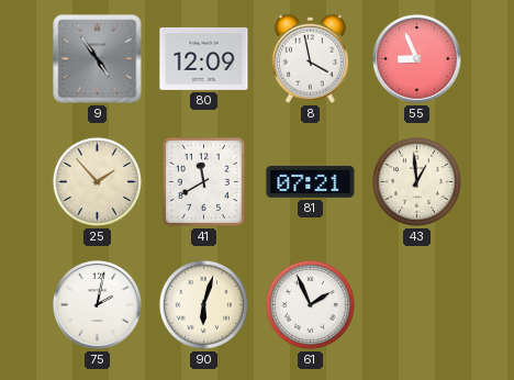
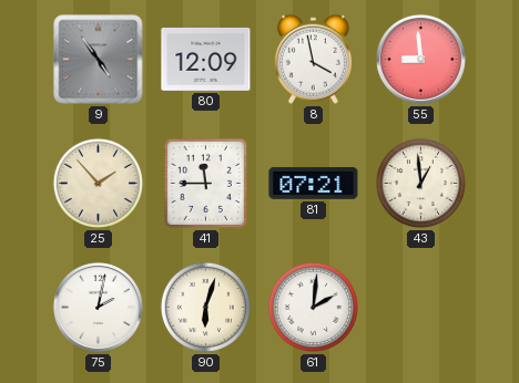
55: 8:56 -> 8:59
41: 11:40 -> 11:45
61: 1:56 -> 2:01
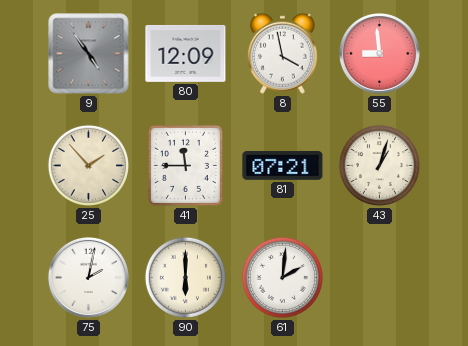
43: 12:59 -> 1:03
90: 6:03 -> 6:00
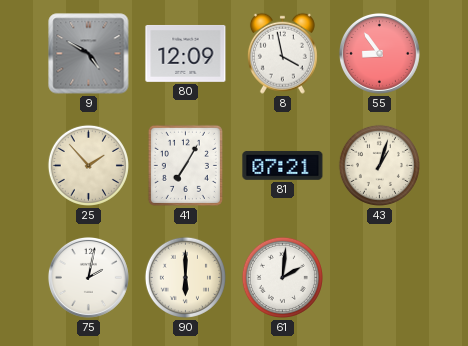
9: 4:54 -> 4:50
55: 8:59 -> 8:54
41: 11:45 -> 7:05
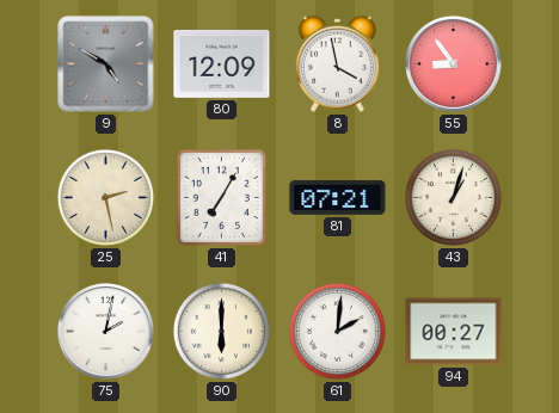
25: 1:53 -> 2:28
94: none -> 00:27
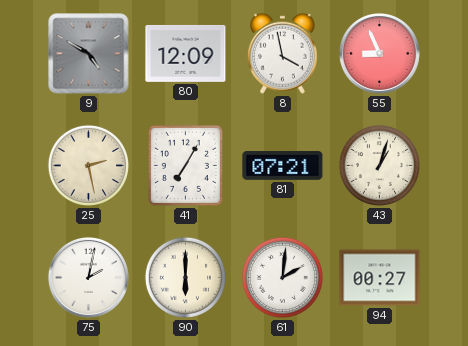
55: 8:54 -> 8:56
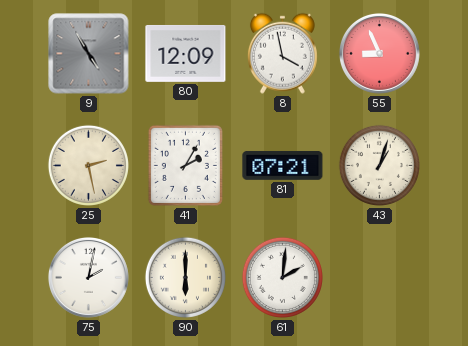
9: 4:50 -> 4:55
41: 7:05 -> 2:05
94: 00:27 -> none
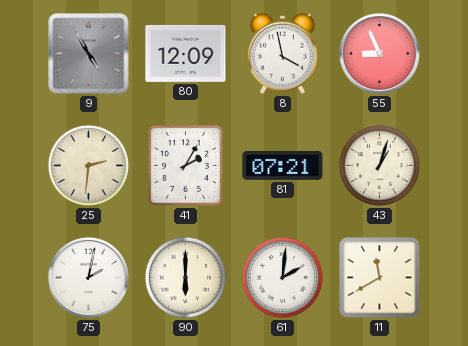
25: 2:28 -> 2:31
11: none -> 11:40
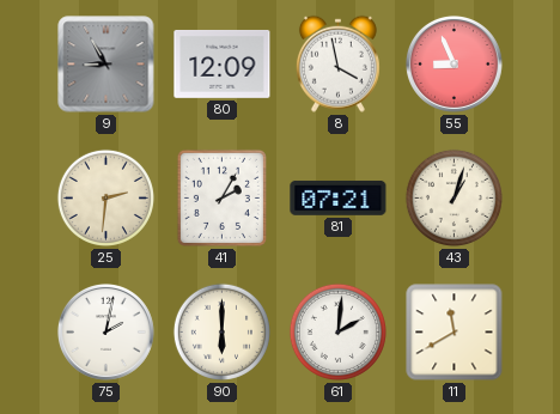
9: 4:55 -> 8:55
